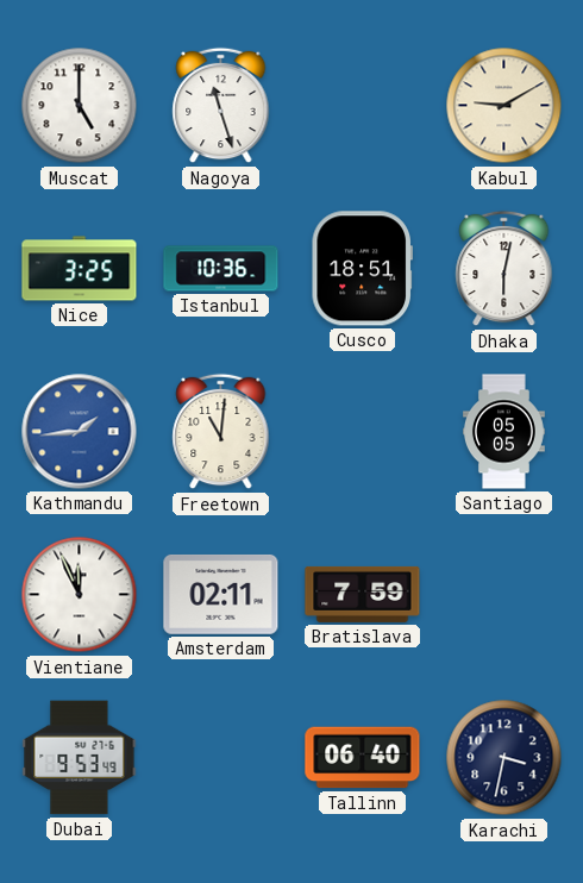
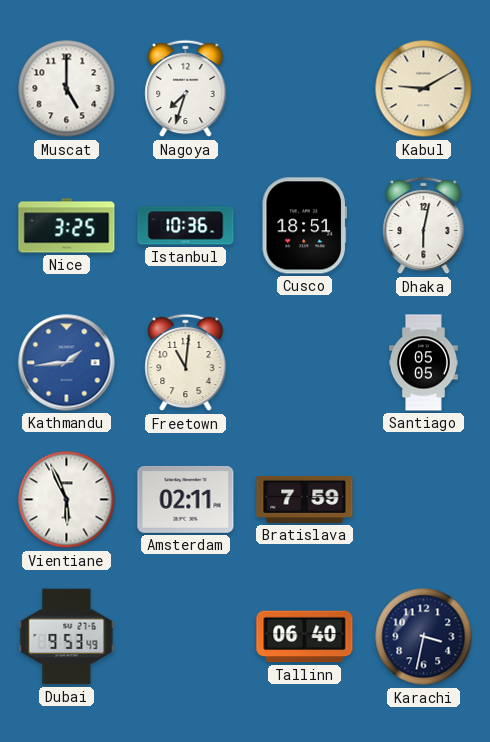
Nagoya: 11:27 -> 7:33
Vientiane: 11:56 -> 5:56
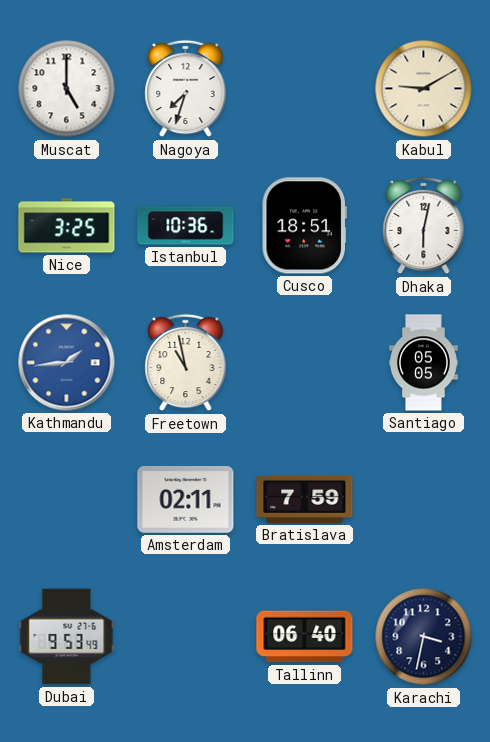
Freetown: 11:01 -> 10:58
Vientiane: 5:56 -> none
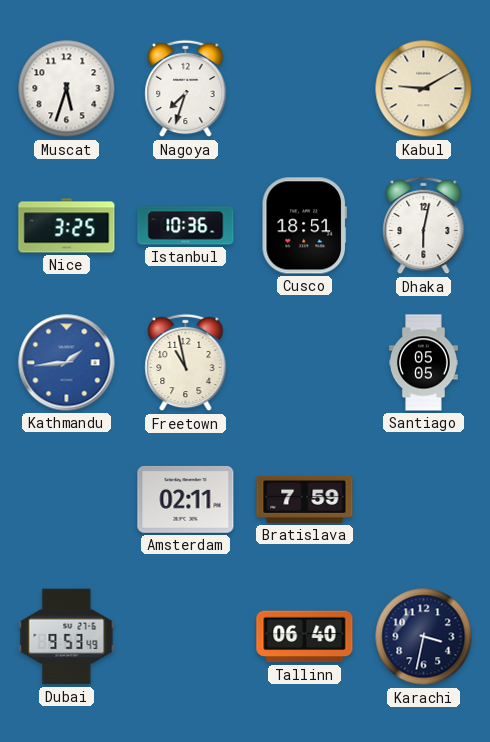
Muscat: 5:00 -> 5:33
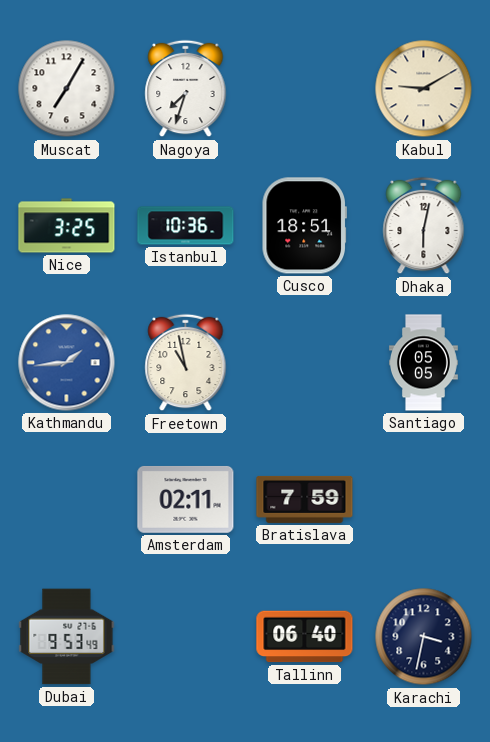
Muscat: 5:33 -> 7:05
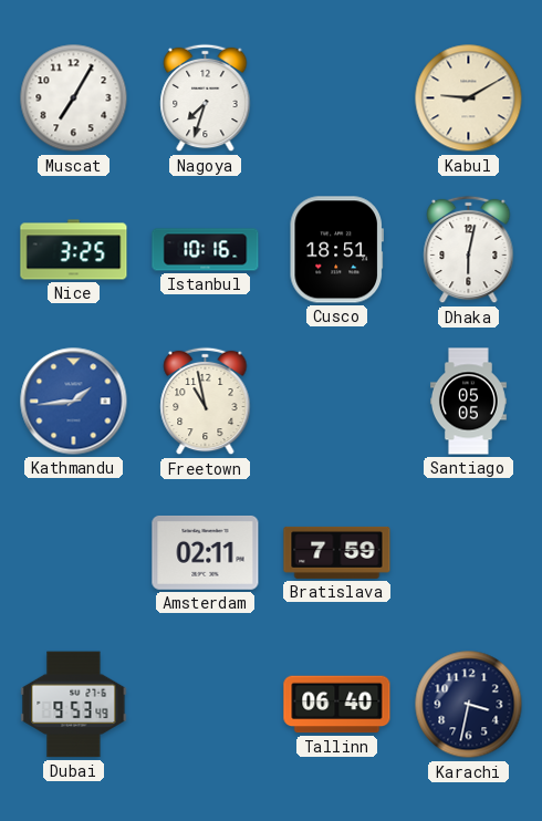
Istanbul: 10:36 -> 10:16
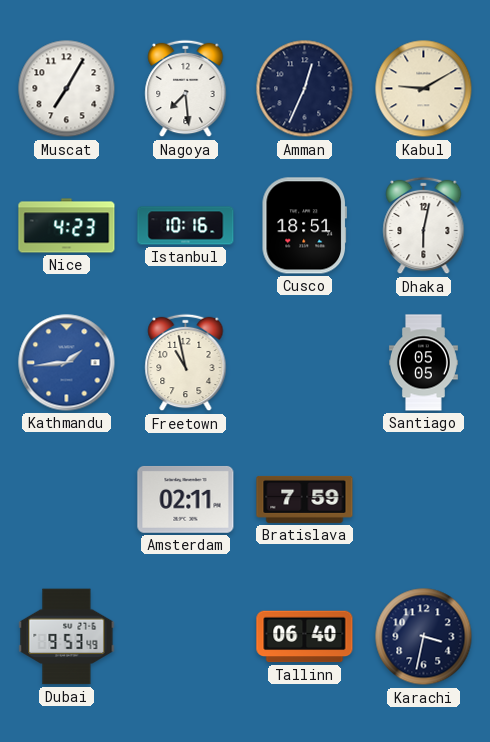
Nagoya: 7:33 -> 7:29
Amman: none -> 12:34
Nice: 3:25 -> 4:23
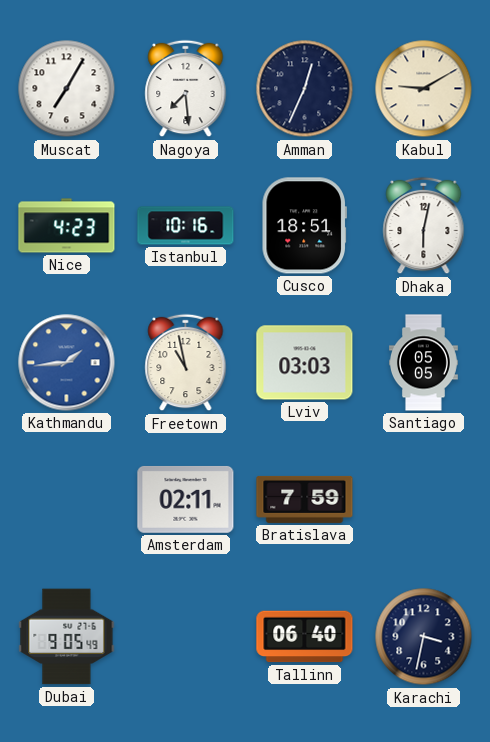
Lviv: none -> 03:03
Dubai: 9:53 -> 9:05
